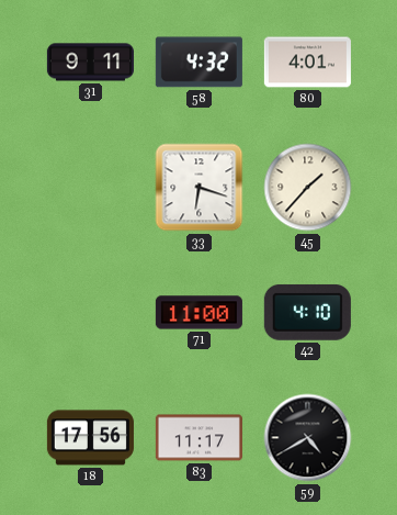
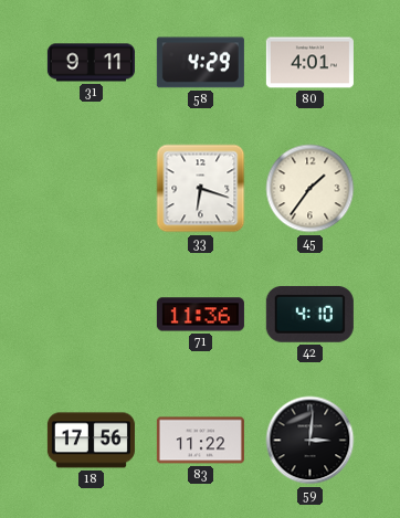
58: 4:32 -> 4:29
45: 1:37 -> 1:36
71: 11:00 -> 11:36
83: 11:17 -> 11:22
59: 4:40 -> 3:01
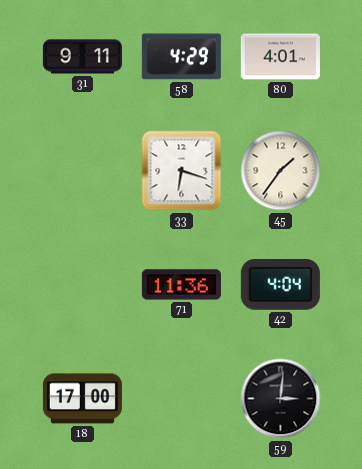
42: 4:10 -> 4:04
18: 17:56 -> 17:00
83: 11:22 -> none
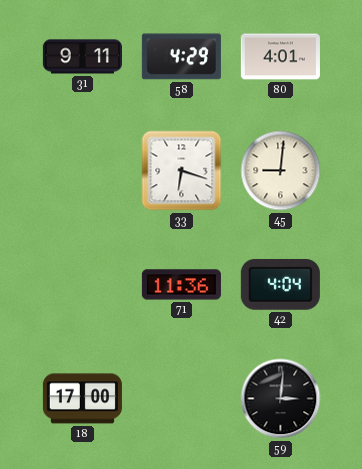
45: 1:36 -> 9:01
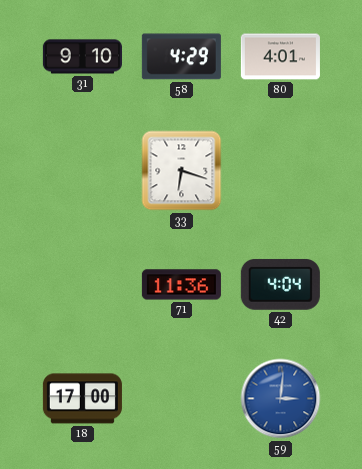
31: 9:11 -> 9:10
45: 9:01 -> none
59 dial: black -> blue
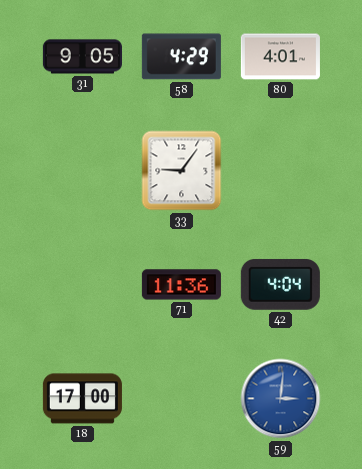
31: 9:10 -> 9:05
33: 6:18 -> 9:06
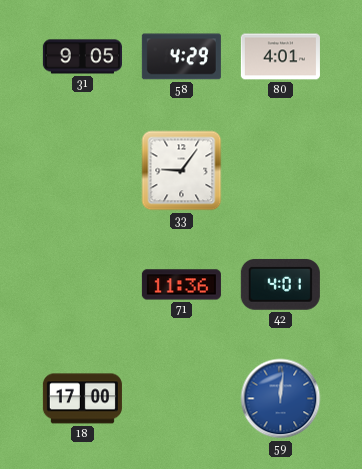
42: 4:04 -> 4:01
59: 3:01 -> 12:01
